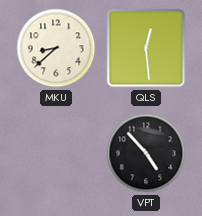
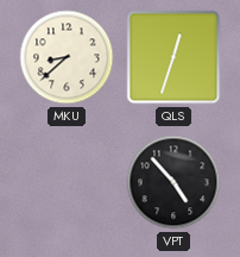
QLS: 12:29 -> 12:33
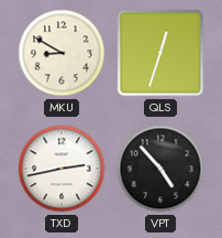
MKU: 8:38 -> 8:50
TXD: none -> 2:43
